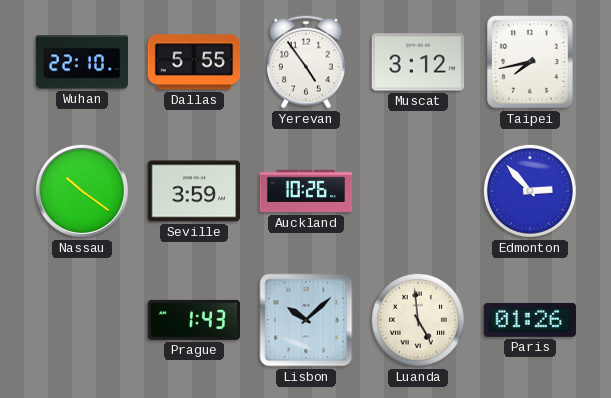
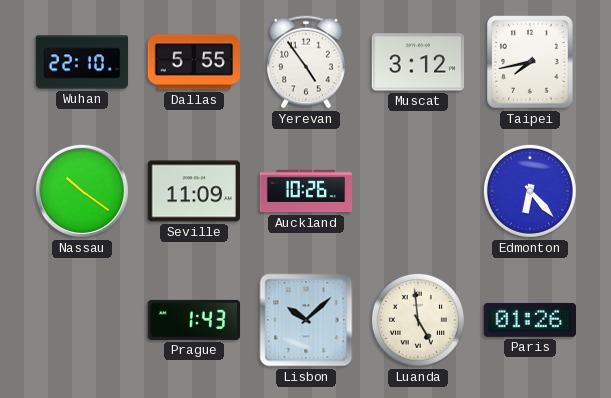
Seville: 3:59 -> 11:09
Edmonton: 2:53 -> 6:23
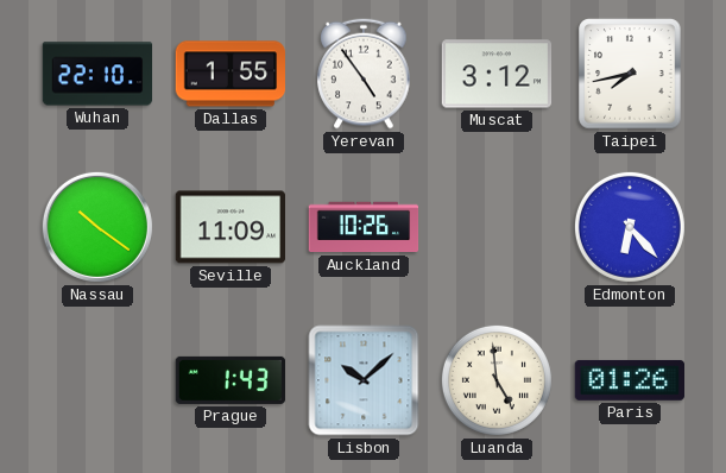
Dallas: 5:55 -> 1:55
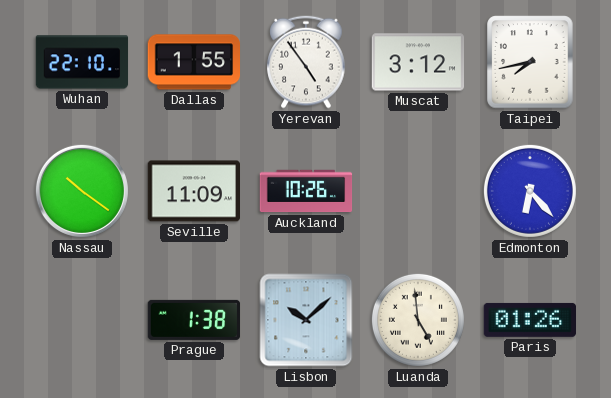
Prague: 1:43 -> 1:38
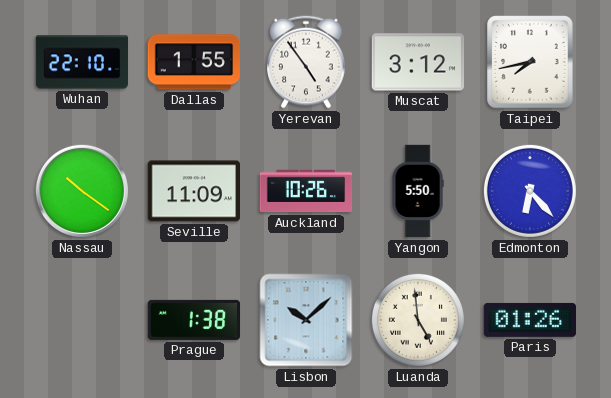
Yangon: none -> 5:50
